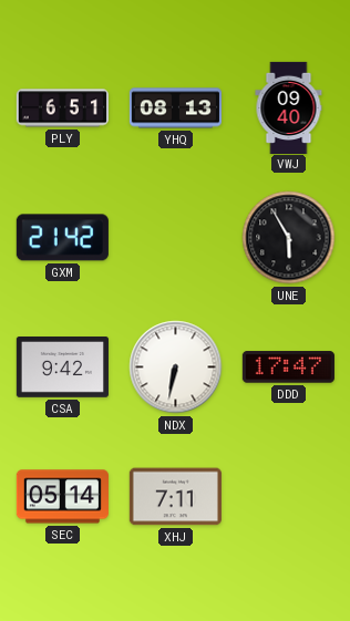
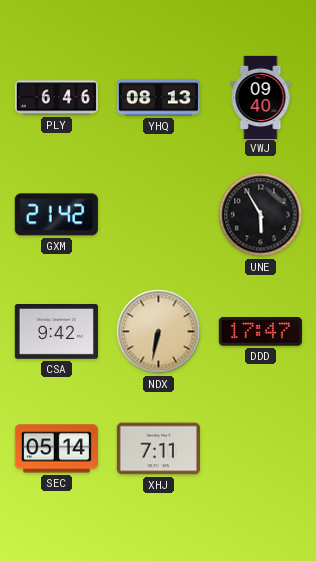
PLY: 6:51 -> 6:46
NDX dial: white -> champagne
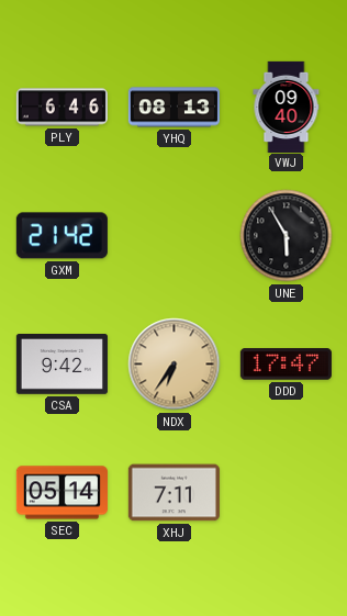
NDX: 6:32 -> 6:36
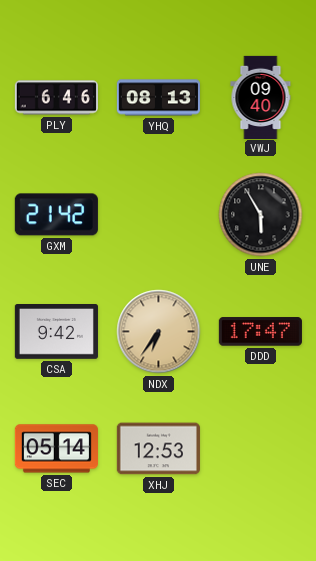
XHJ: 7:11 -> 12:53
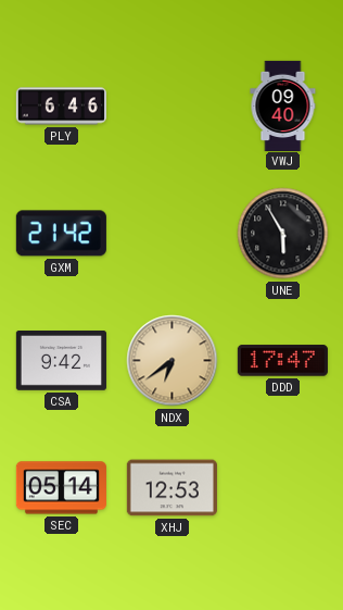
YHQ: 08:13 -> none
NDX: 6:36 -> 6:39
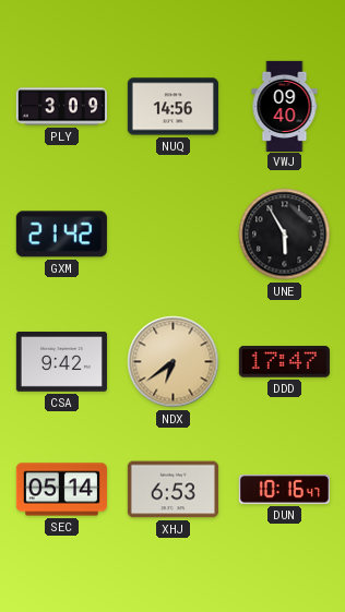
PLY: 6:46 -> 3:09
NUQ: none -> 14:56
XHJ: 12:53 -> 6:53
DUN: none -> 10:16
